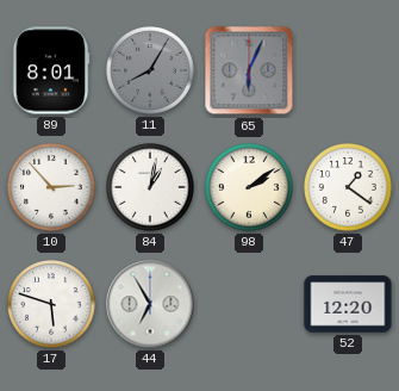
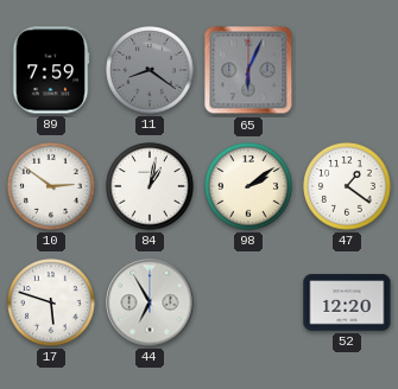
89: 8:01 -> 7:59
11: 8:05 -> 8:21
10: 2:53 -> 2:51
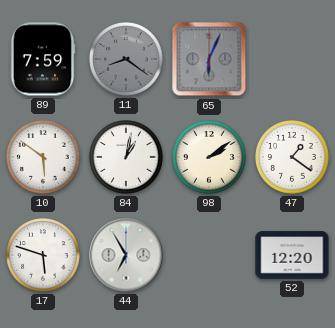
10: 2:51 -> 5:51
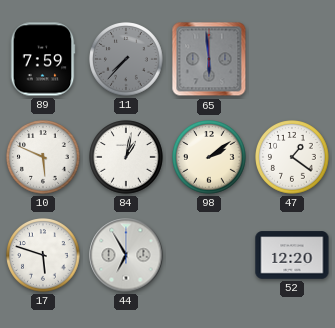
11: 8:21 -> 7:37
65: 6:04 -> 5:59
10: 5:51 -> 5:49
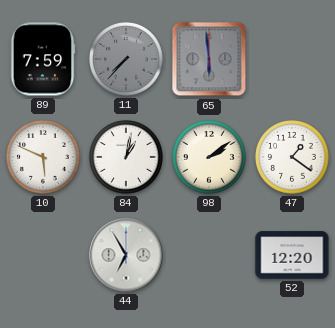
17: 5:48 -> none
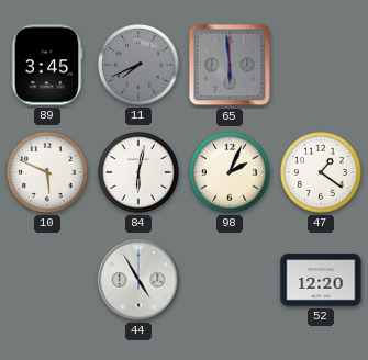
89: 7:59 -> 3:45
11: 7:37 -> 7:41
84: 1:02 -> 6:02
98: 2:09 -> 2:04
44: 6:55 -> 4:55
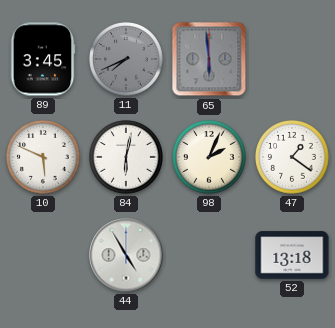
52: 12:20 -> 13:18
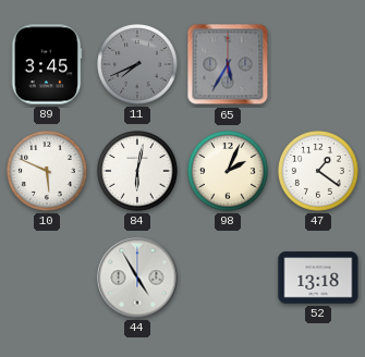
65: 5:59 -> 5:35
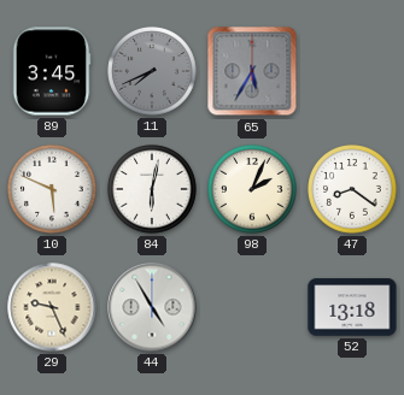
47: 1:21 -> 8:21
29: none -> 9:26
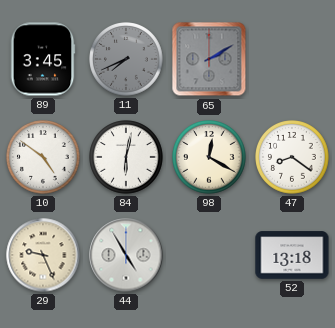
65: 5:35 -> 2:10
10: 5:49 -> 4:51
98: 2:04 -> 12:20
